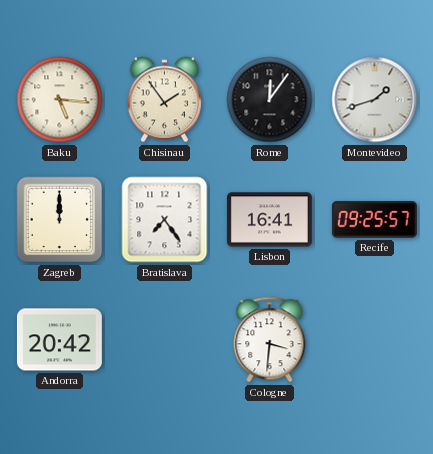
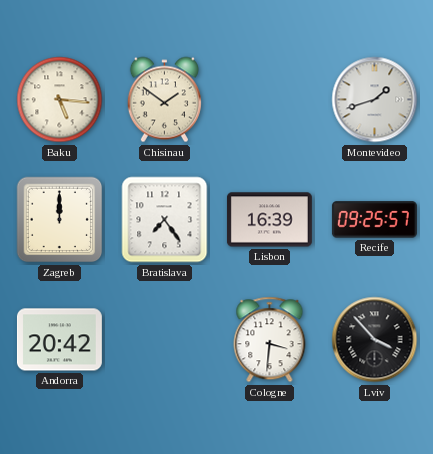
Chisinau: 1:54 -> 1:51
Rome: 12:06 -> none
Lisbon: 16:41 -> 16:39
Lviv: none -> 3:53
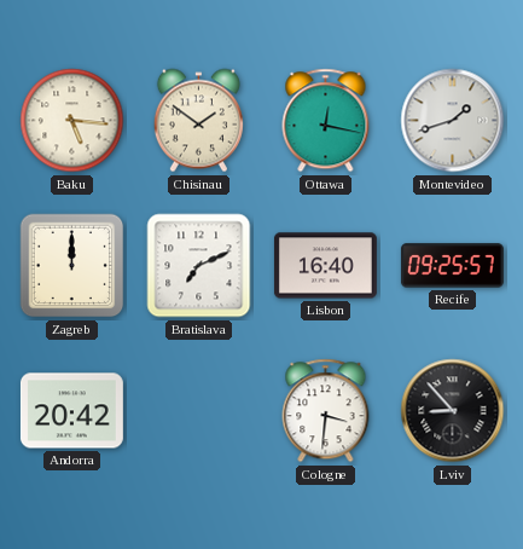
Ottawa: none -> 12:17
Bratislava: 7:24 -> 7:11
Lisbon: 16:39 -> 16:40
Lviv: 3:53 -> 8:53
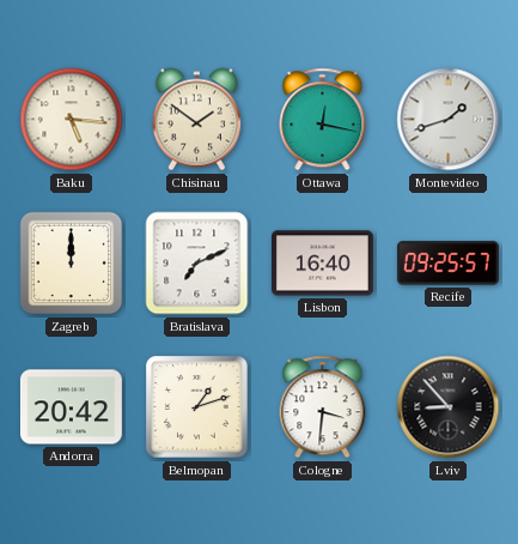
Belmopan: none -> 1:12
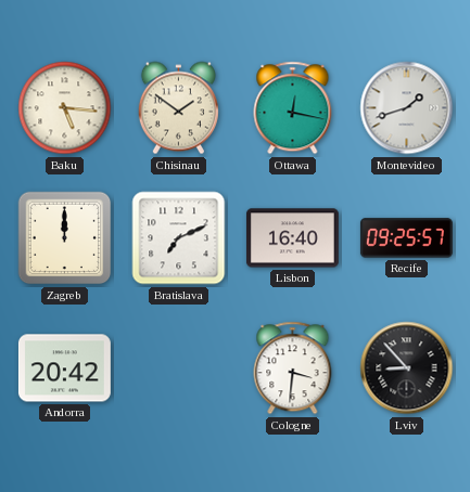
Belmopan: 1:12 -> none
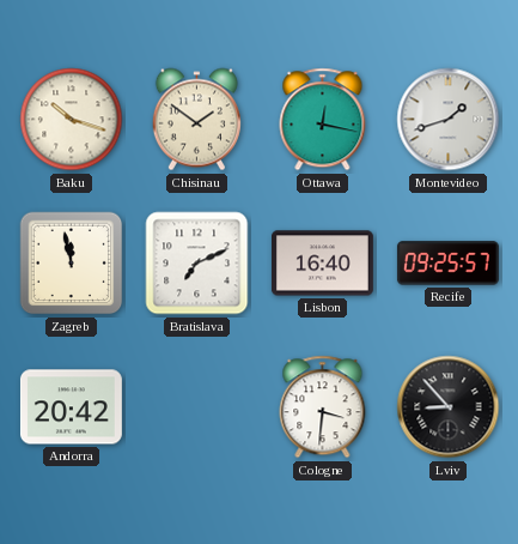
Baku: 5:16 -> 10:18
Zagreb: 12:00 -> 11:58
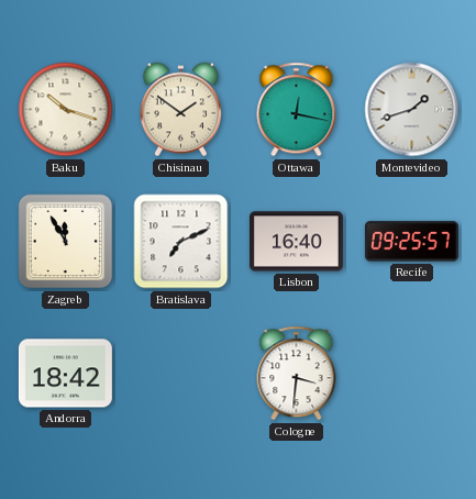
Zagreb: 11:58 -> 11:55
Andorra: 20:42 -> 18:42
Lviv: 8:53 -> none
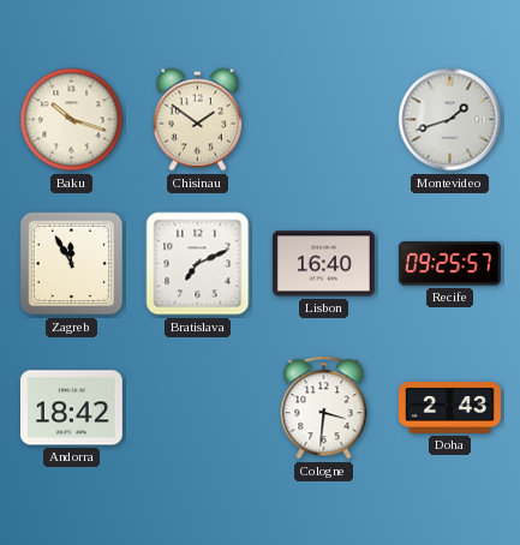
Ottawa: 12:17 -> none
Doha: none -> 2:43
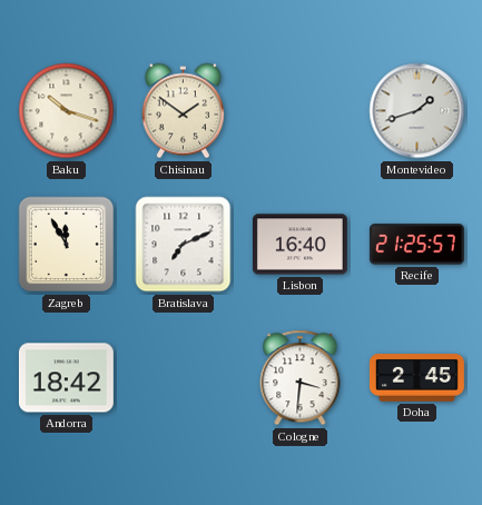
Recife: 09:25 -> 21:25
Doha: 2:43 -> 2:45
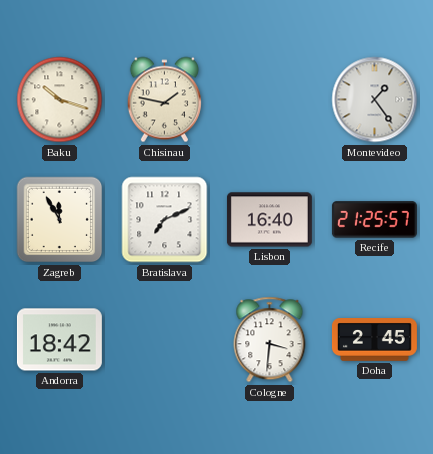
Chisinau: 1:51 -> 1:47
Montevideo: 1:42 -> 1:24
